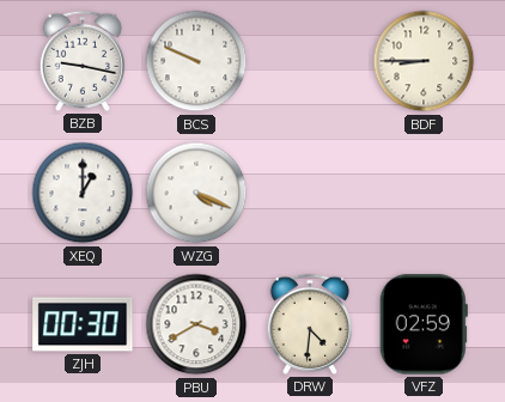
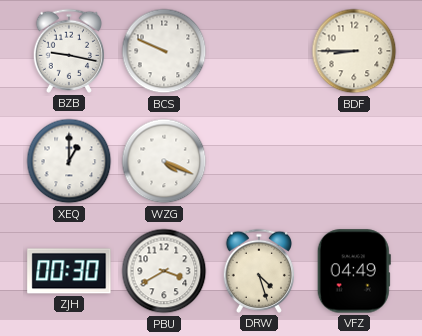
DRW: 4:31 -> 4:27
VFZ: 02:59 -> 04:49
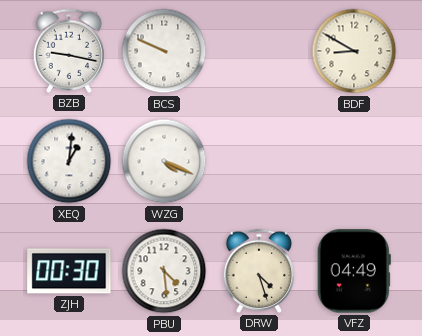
BDF: 8:45 -> 8:50
XEQ: 1:00 -> 1:01
PBU: 3:40 -> 4:29
